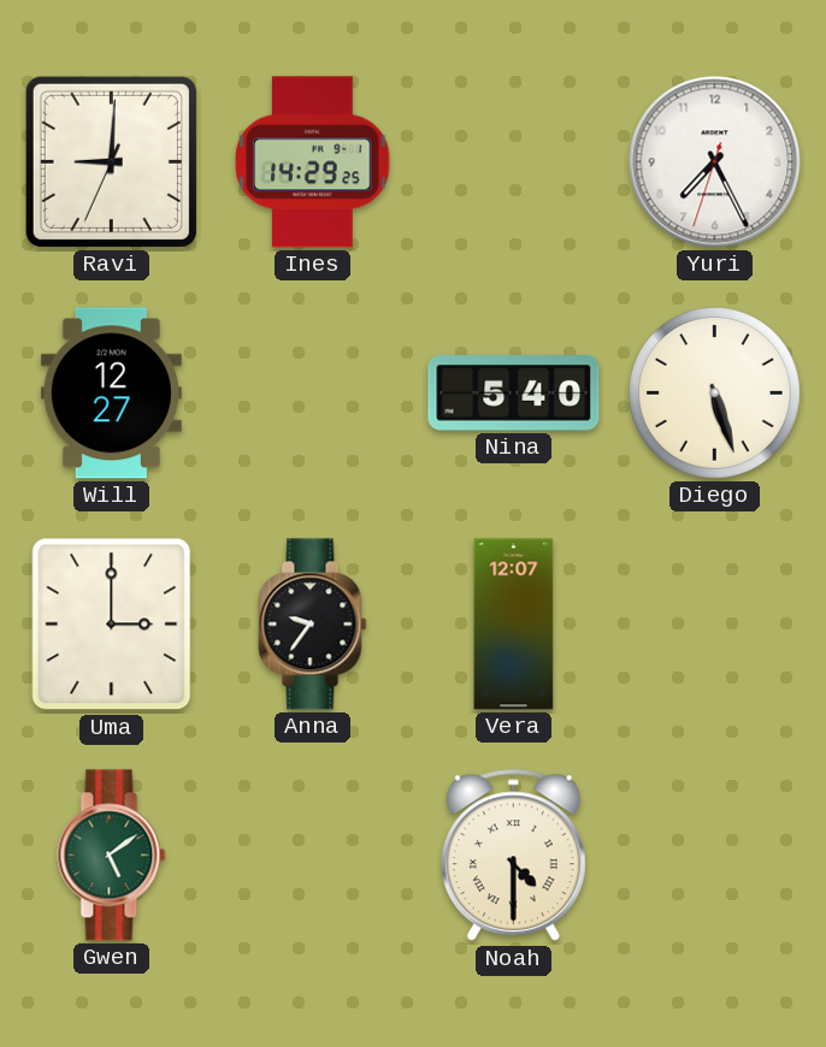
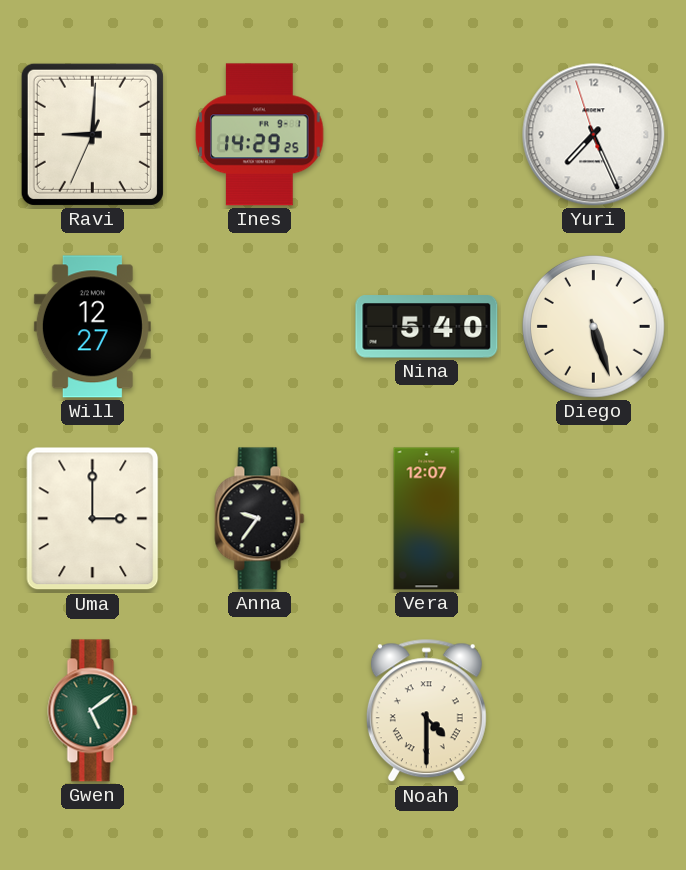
Yuri: 7:25:33 -> 7:25:57
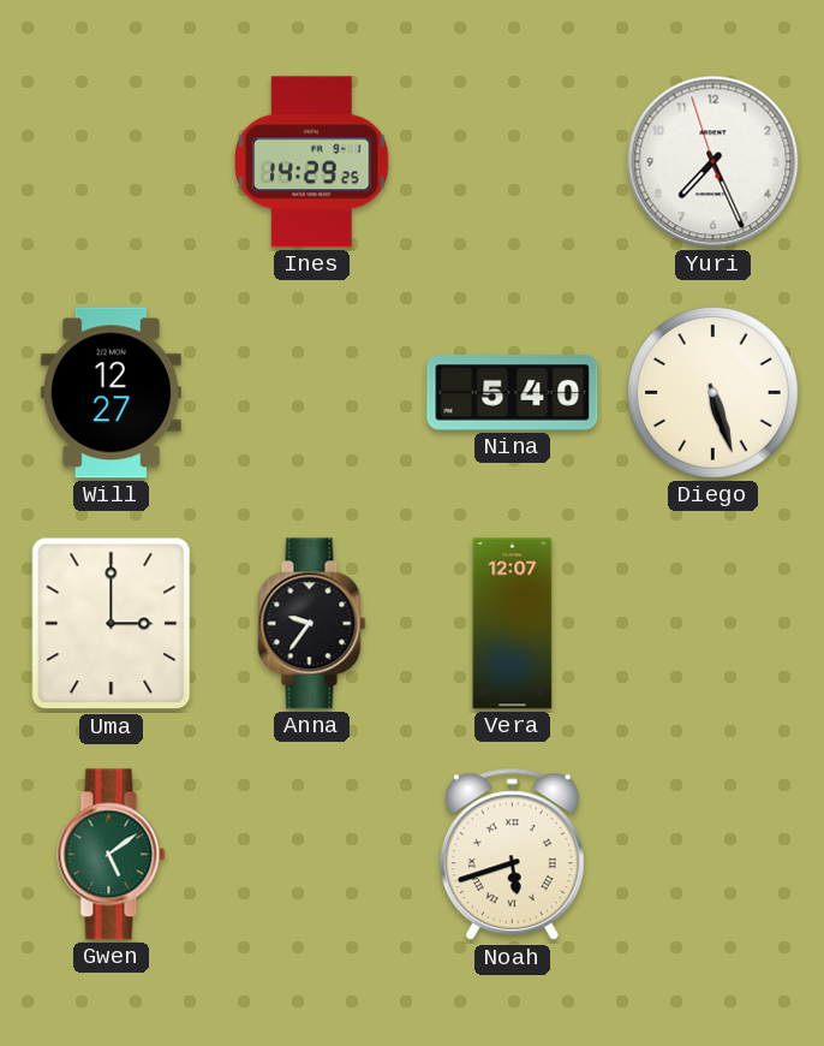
Ravi: 9:00 -> none
Noah: 4:30 -> 5:42
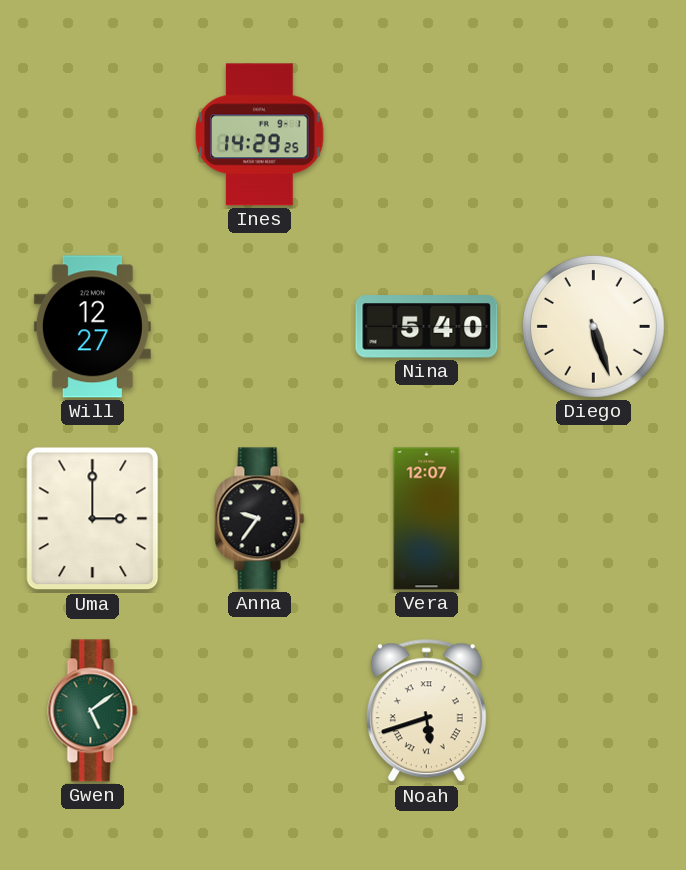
Yuri: 7:25 -> none
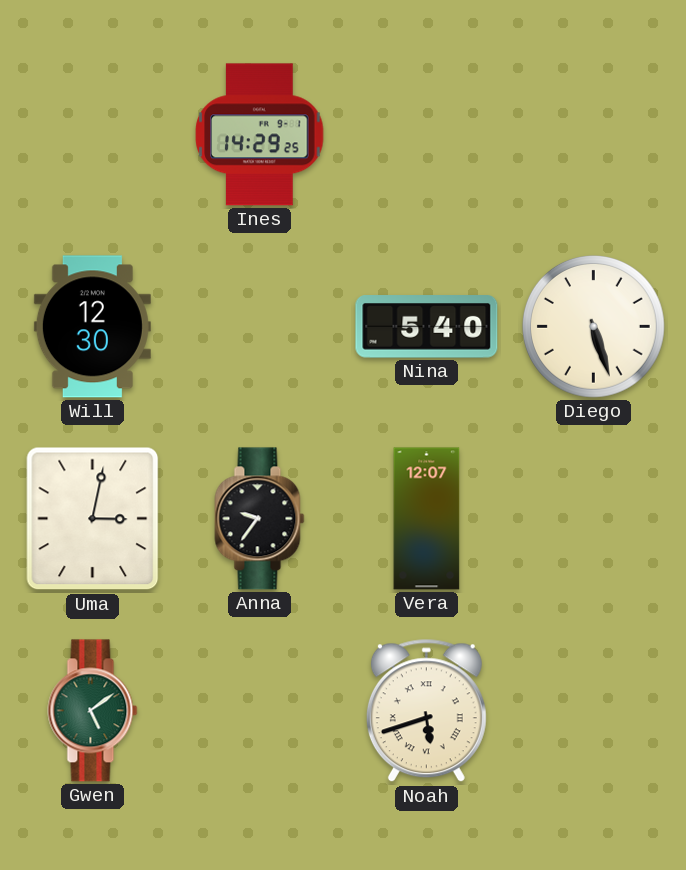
Will: 12:27 -> 12:30
Uma: 3:00 -> 3:02
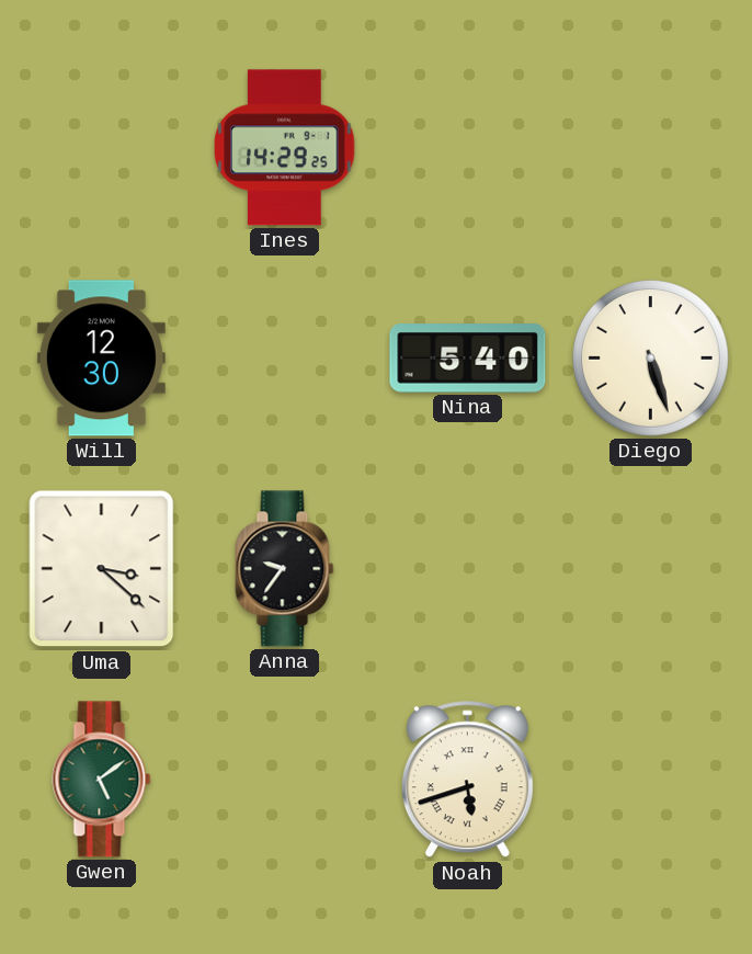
Uma: 3:02 -> 3:22
Vera: 12:07 -> none
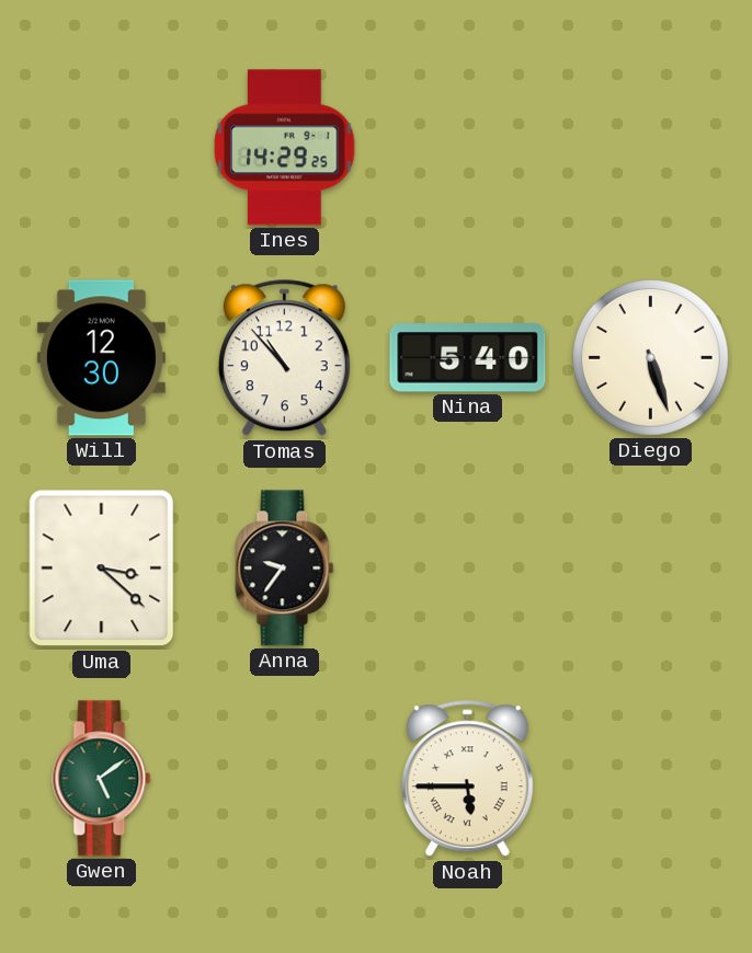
Tomas: none -> 10:53
Noah: 5:42 -> 5:45
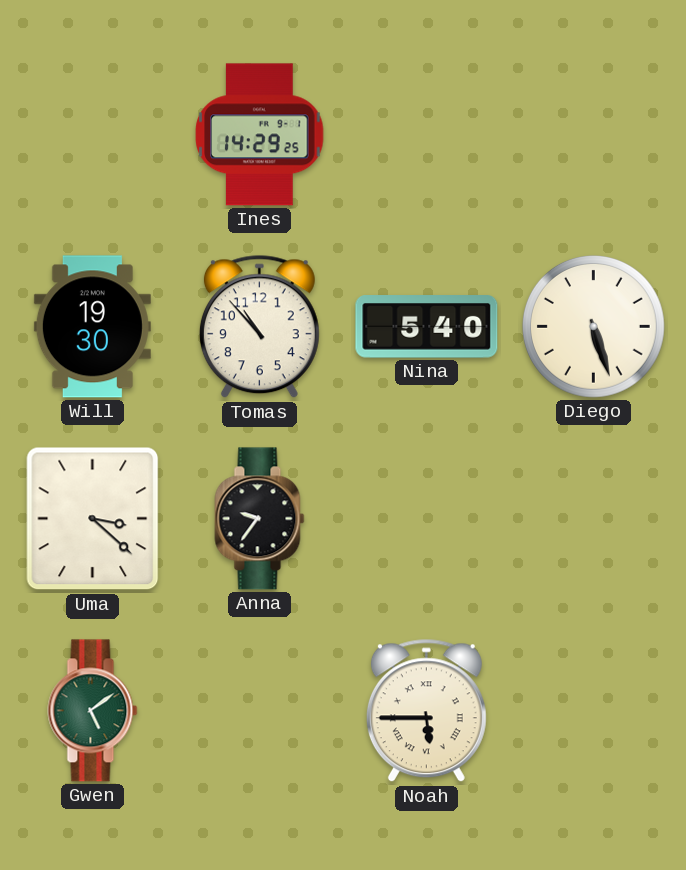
Will: 12:30 -> 19:30
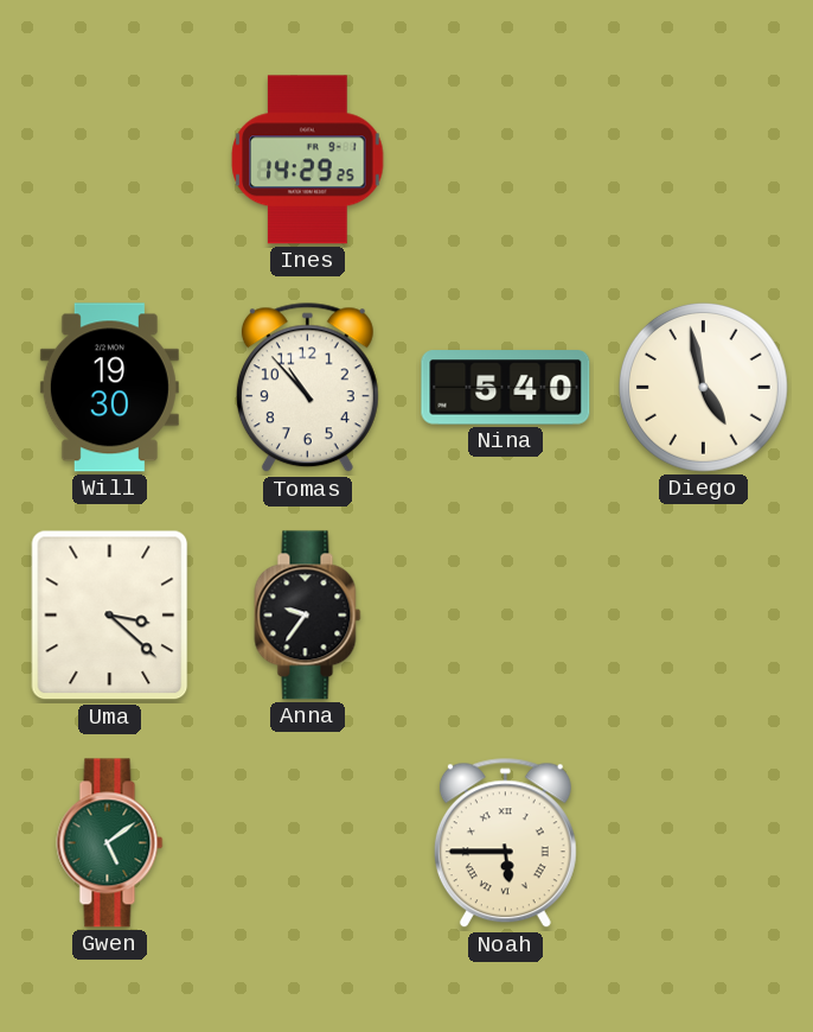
Diego: 5:27 -> 4:58
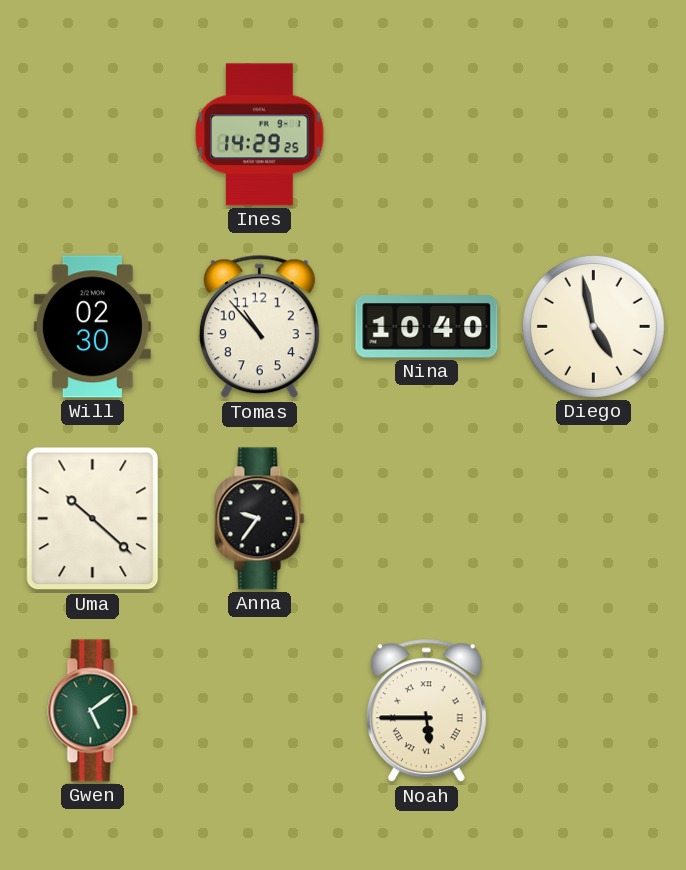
Will: 19:30 -> 02:30
Nina: 5:40 -> 10:40
Uma: 3:22 -> 10:22
